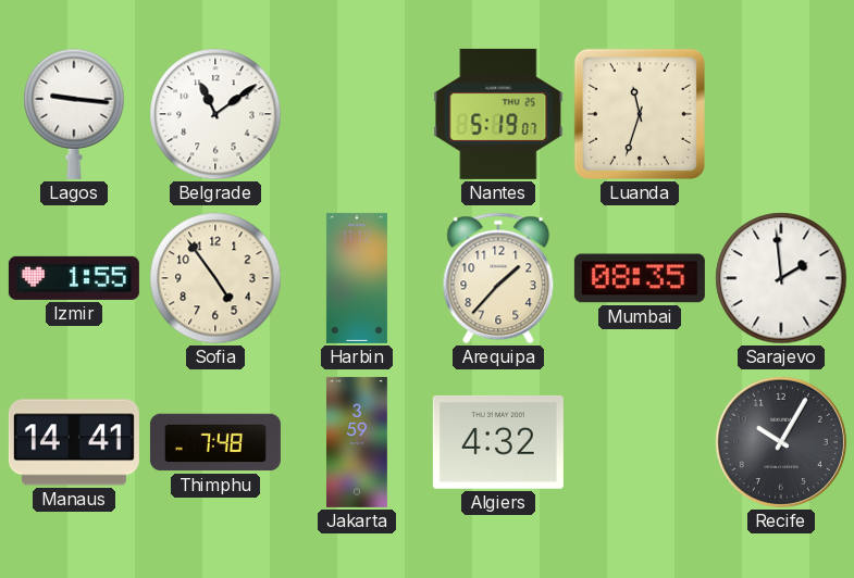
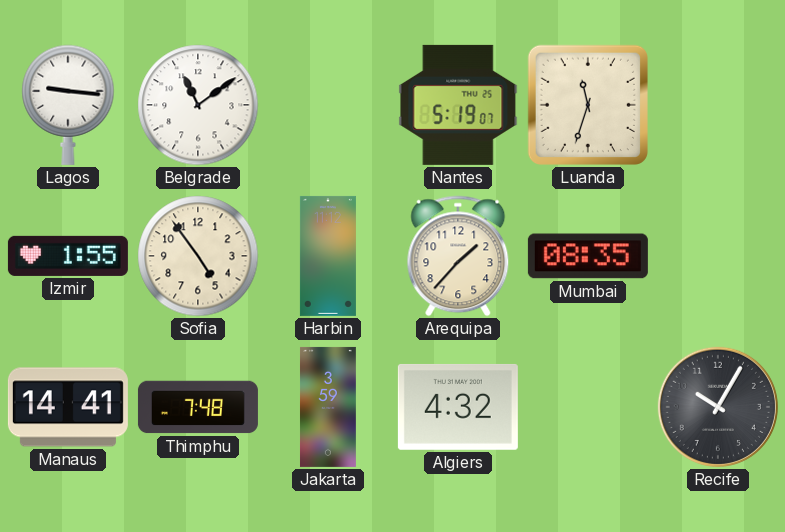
Sarajevo: 1:59 -> none
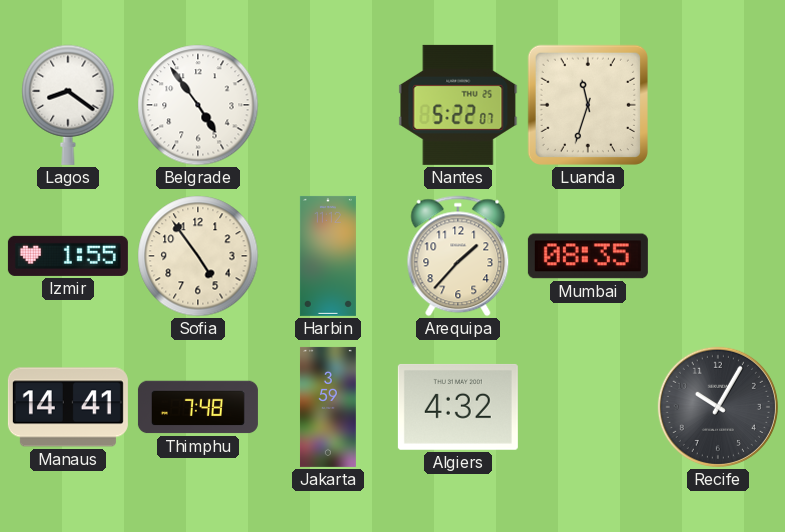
Lagos: 9:16 -> 8:21
Belgrade: 11:09 -> 4:54
Nantes: 5:19 -> 5:22
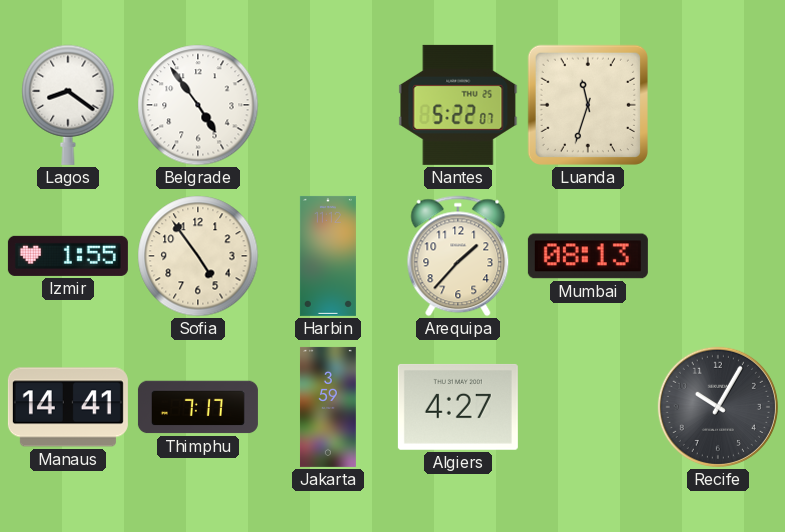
Mumbai: 08:35 -> 08:13
Thimphu: 7:48 -> 7:17
Algiers: 4:32 -> 4:27
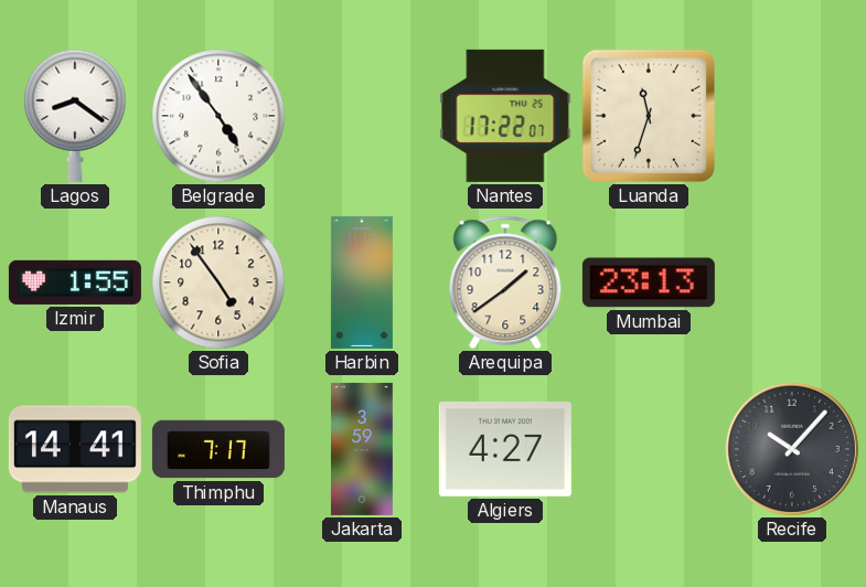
Nantes: 5:22 -> 17:22
Arequipa: 1:37 -> 1:39
Mumbai: 08:13 -> 23:13
Recife: 10:05 -> 10:07
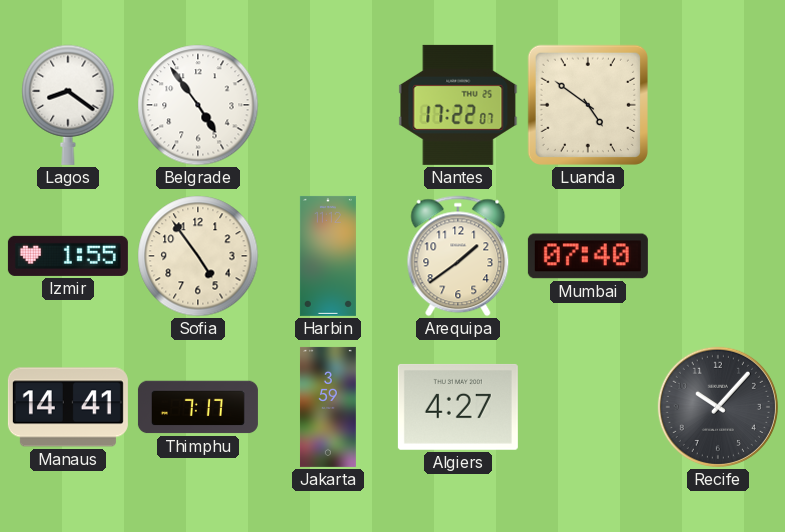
Luanda: 11:33 -> 4:51
Mumbai: 23:13 -> 07:40
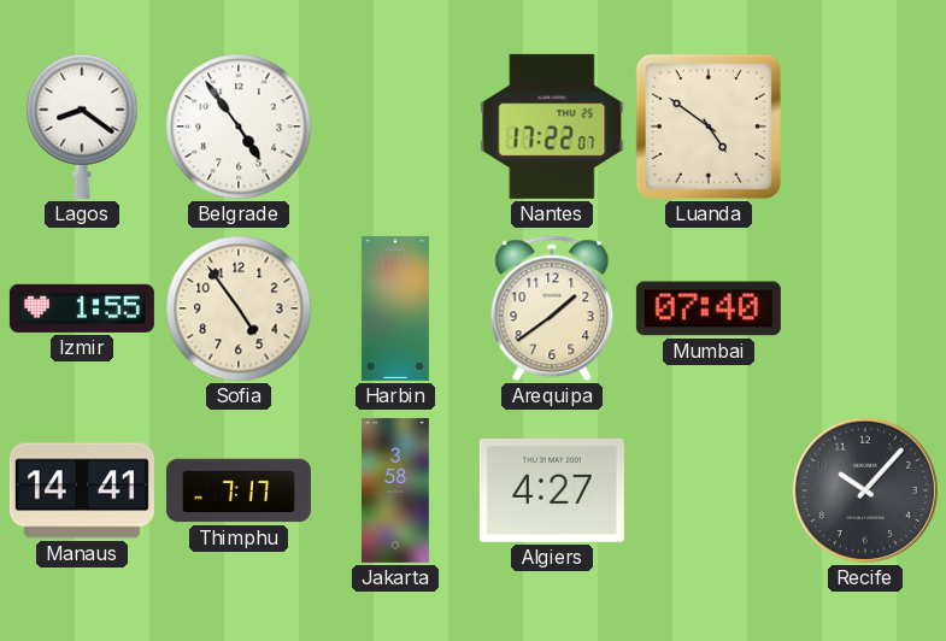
Jakarta: 3:59 -> 3:58
